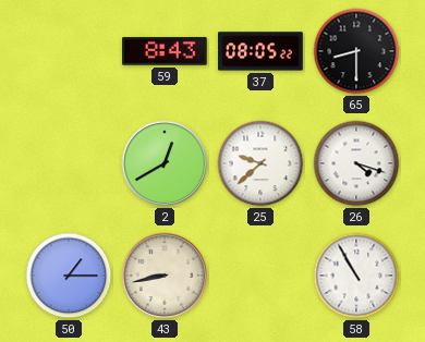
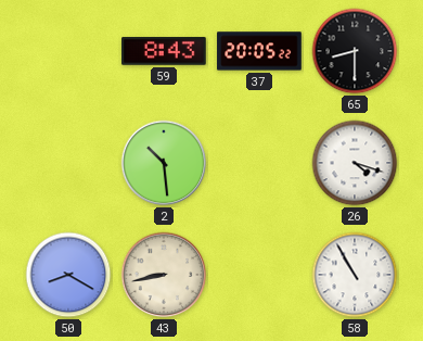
37: 08:05 -> 20:05
2: 12:40 -> 10:29
25: 9:38 -> none
50: 1:15 -> 8:20
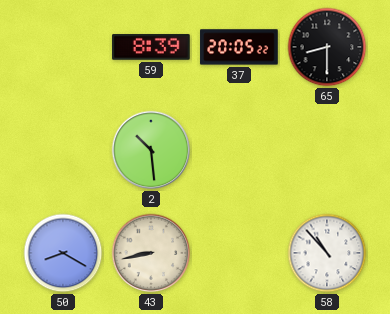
59: 8:43 -> 8:39
26: 4:18 -> none
58: 10:55 -> 10:53
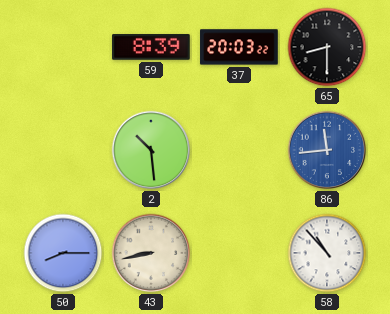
37: 20:05 -> 20:03
86: none -> 11:44
50: 8:20 -> 8:15
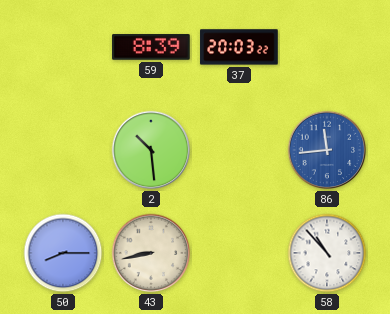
65: 8:30 -> none
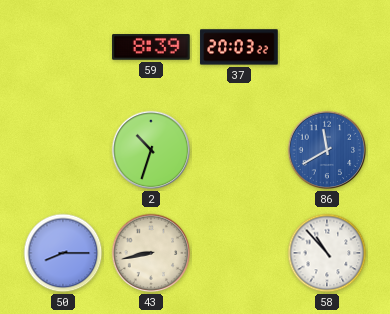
2: 10:29 -> 10:33
86: 11:44 -> 11:40
